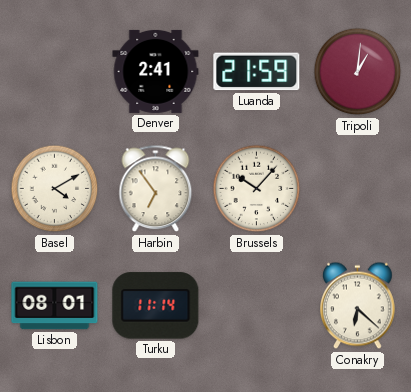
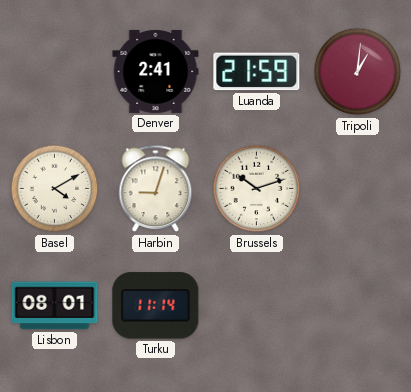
Harbin: 6:54 -> 9:03
Brussels: 10:07 -> 10:12
Conakry: 6:22 -> none
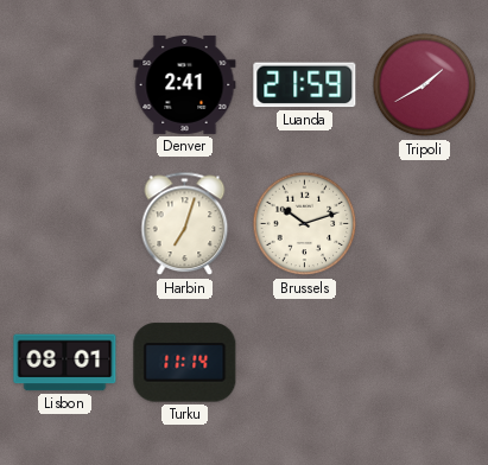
Tripoli: 1:01 -> 1:40
Basel: 4:10 -> none
Harbin: 9:03 -> 7:03
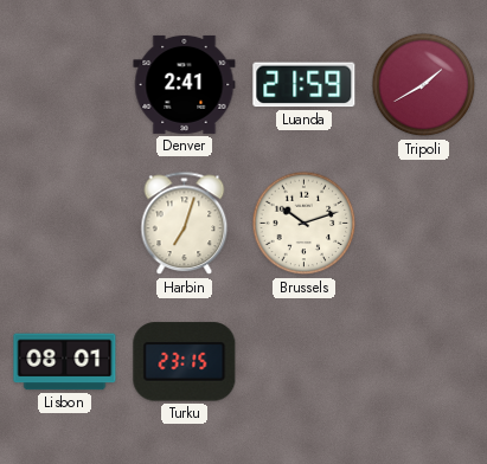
Turku: 11:14 -> 23:15
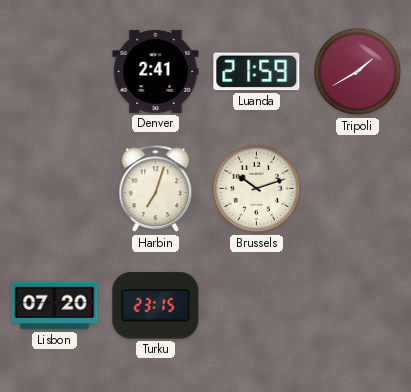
Lisbon: 08:01 -> 07:20
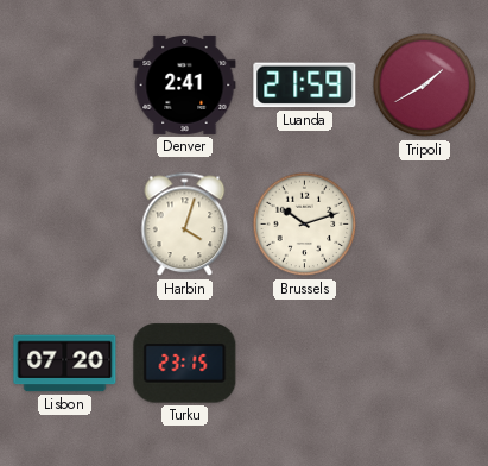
Harbin: 7:03 -> 4:03
